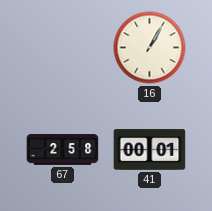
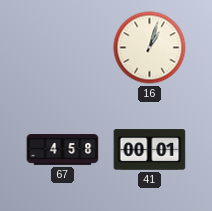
16: 1:05 -> 1:03
67: 2:58 -> 4:58
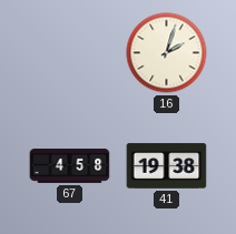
16: 1:03 -> 2:03
41: 00:01 -> 19:38
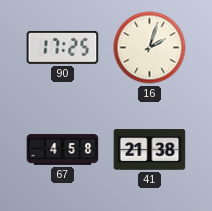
90: none -> 17:25
41: 19:38 -> 21:38
